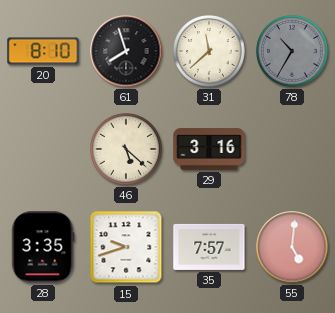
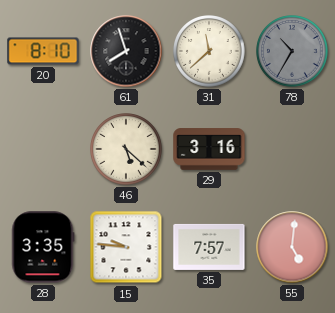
15: 9:42 -> 9:46
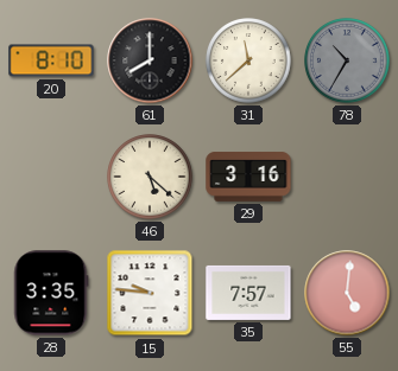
61: 7:57 -> 8:00
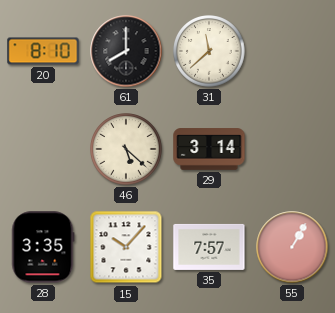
78: 10:35 -> none
29: 3:16 -> 3:14
15: 9:46 -> 10:07
55: 5:01 -> 1:05
